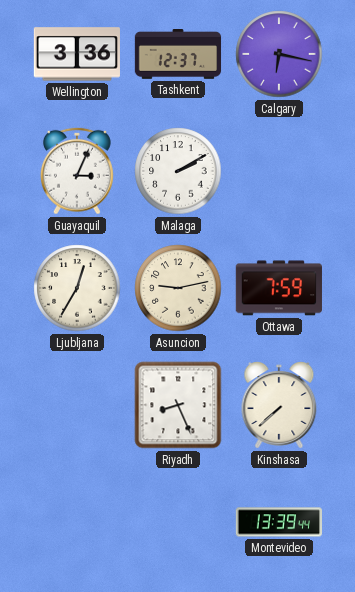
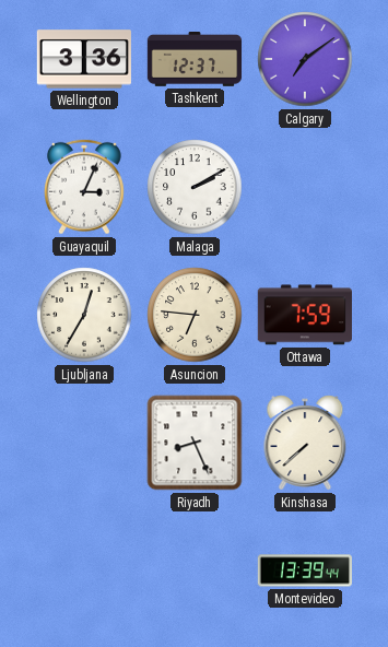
Calgary: 6:17 -> 7:09
Asuncion: 9:13 -> 6:46
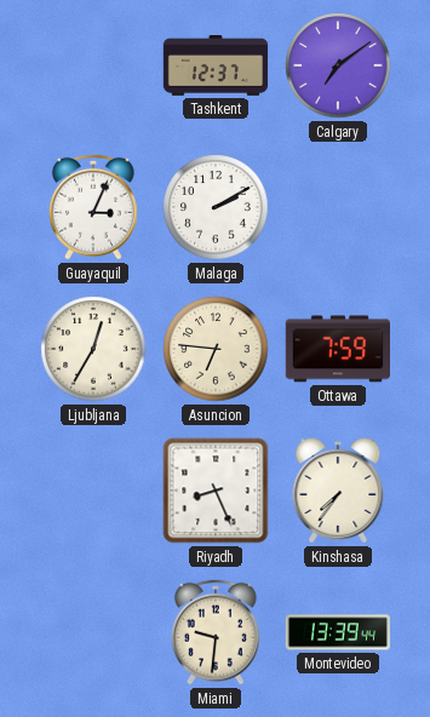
Wellington: 3:36 -> none
Kinshasa: 7:38 -> 7:36
Miami: none -> 9:31
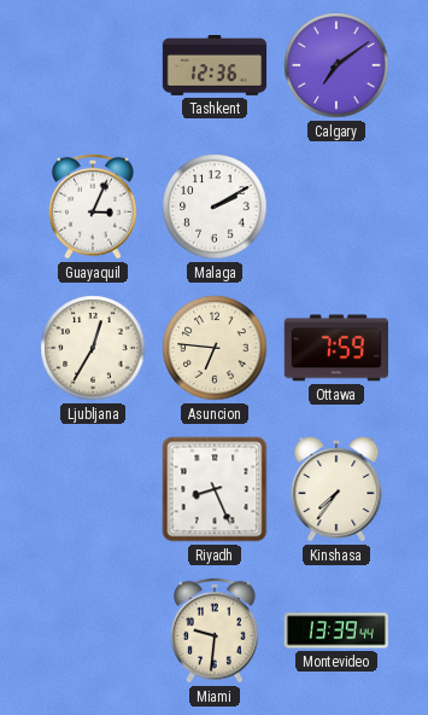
Tashkent: 12:37 -> 12:36
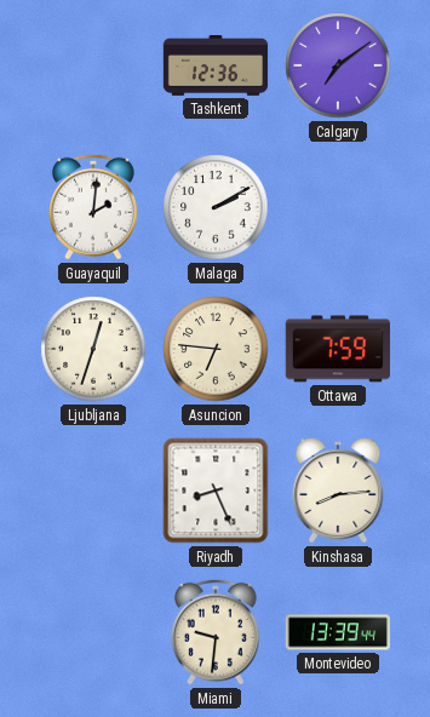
Guayaquil: 3:04 -> 2:01
Ljubljana: 12:35 -> 12:33
Kinshasa: 7:36 -> 8:14
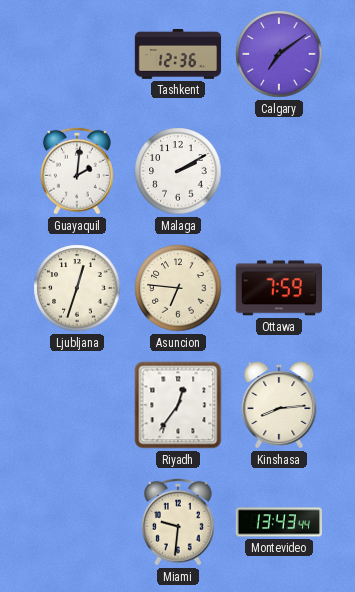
Riyadh: 8:26 -> 12:36
Montevideo: 13:39 -> 13:43
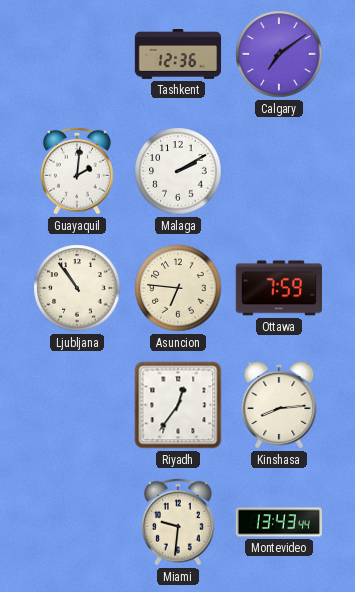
Ljubljana: 12:33 -> 10:54
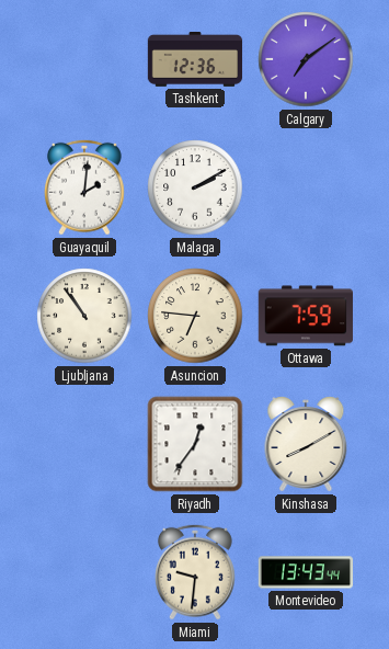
Kinshasa: 8:14 -> 8:10
